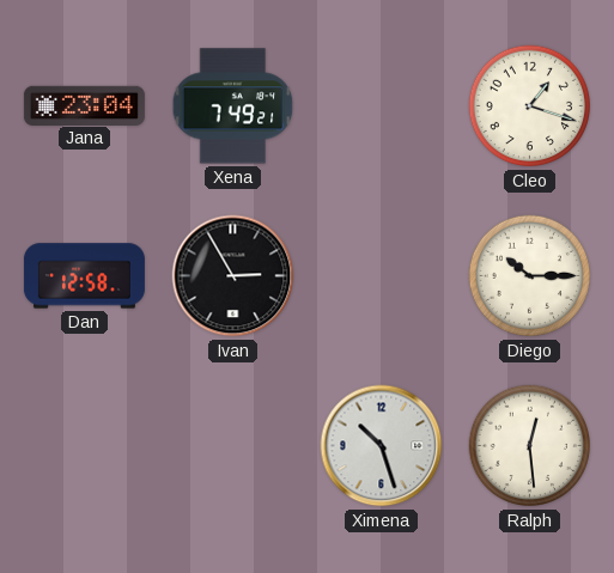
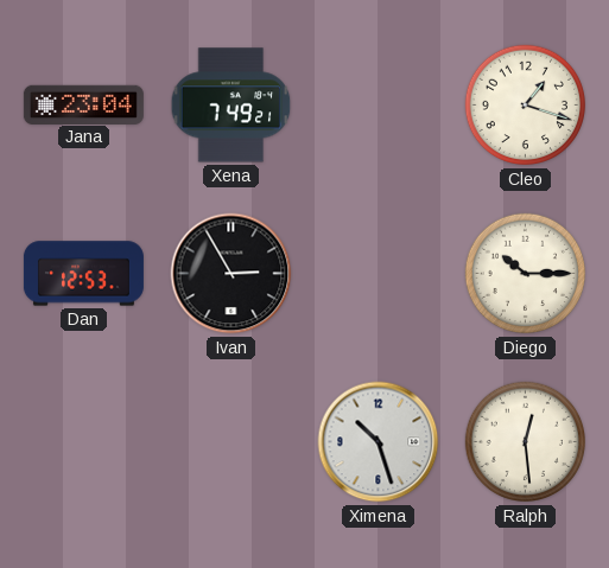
Dan: 12:58 -> 12:53
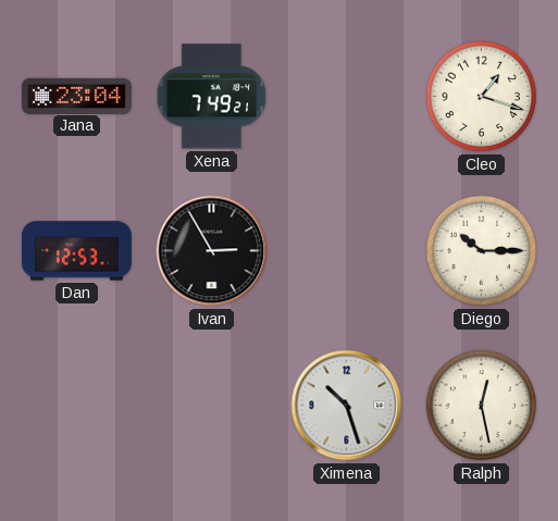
Ralph: 12:29 -> 12:28
